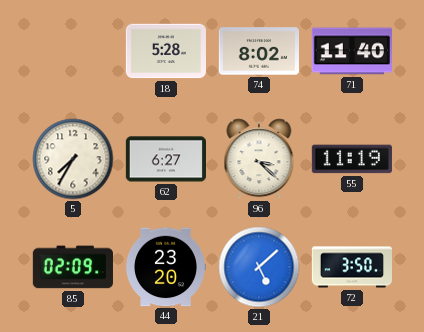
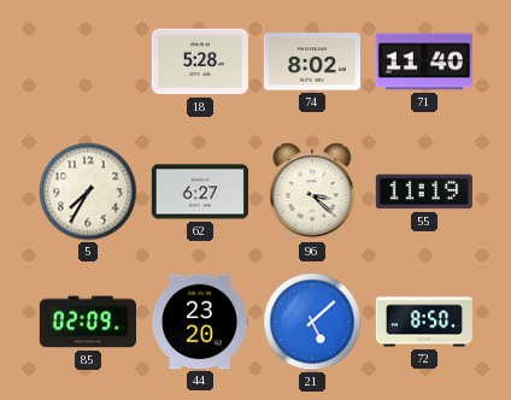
72: 3:50 -> 8:50
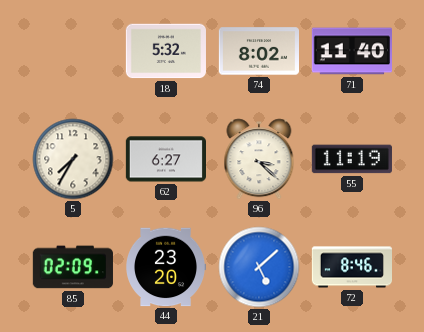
18: 5:28 -> 5:32
72: 8:50 -> 8:46
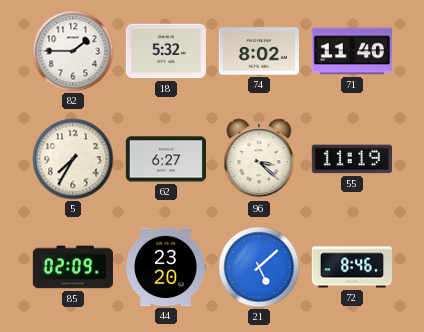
82: none -> 1:45
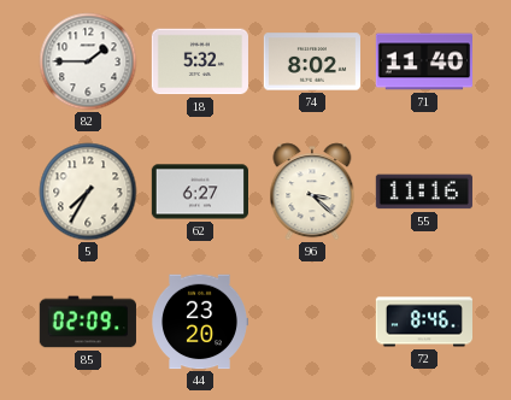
55: 11:19 -> 11:16
21: 5:08 -> none
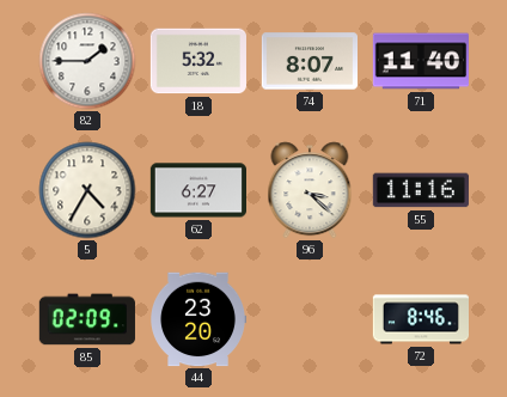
74: 8:02 -> 8:07
5: 7:35 -> 4:35
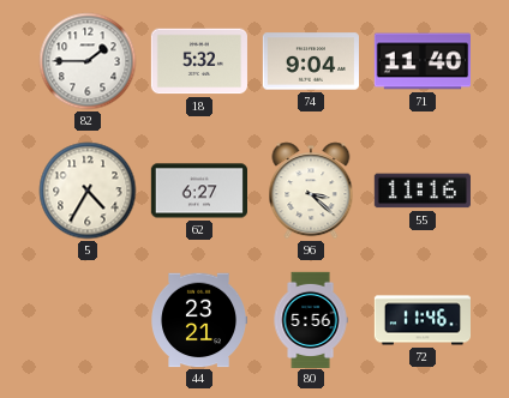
74: 8:07 -> 9:04
85: 02:09 -> none
44: 23:20 -> 23:21
80: none -> 5:56
72: 8:46 -> 11:46
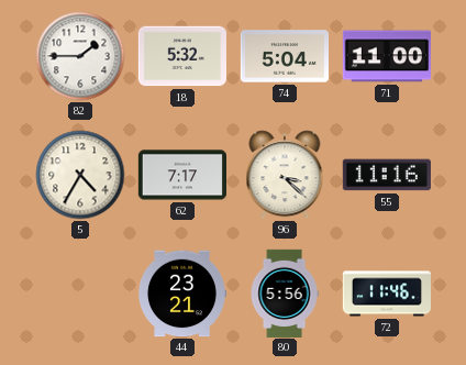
74: 9:04 -> 5:04
71: 11:40 -> 11:00
62: 6:27 -> 7:17
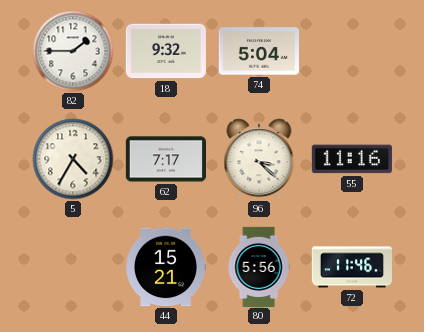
18: 5:32 -> 9:32
71: 11:00 -> none
44: 23:21 -> 15:21
